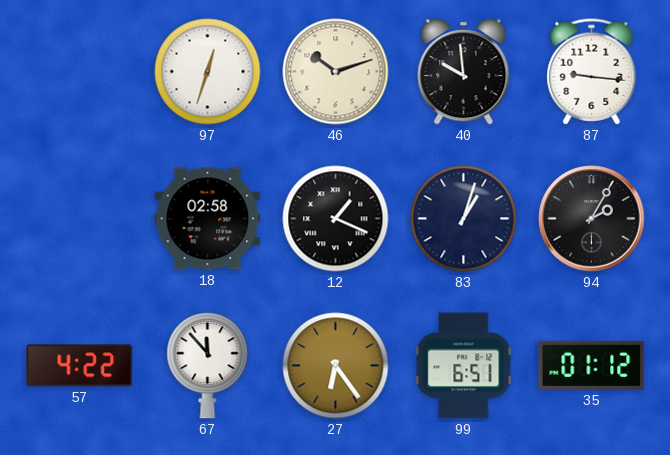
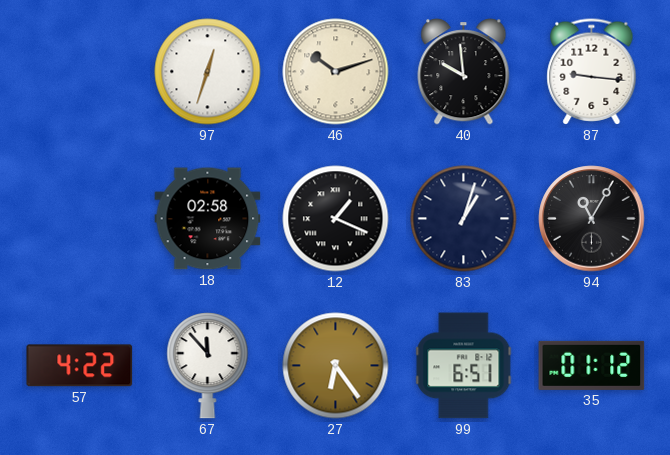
94: 2:05 -> 11:05
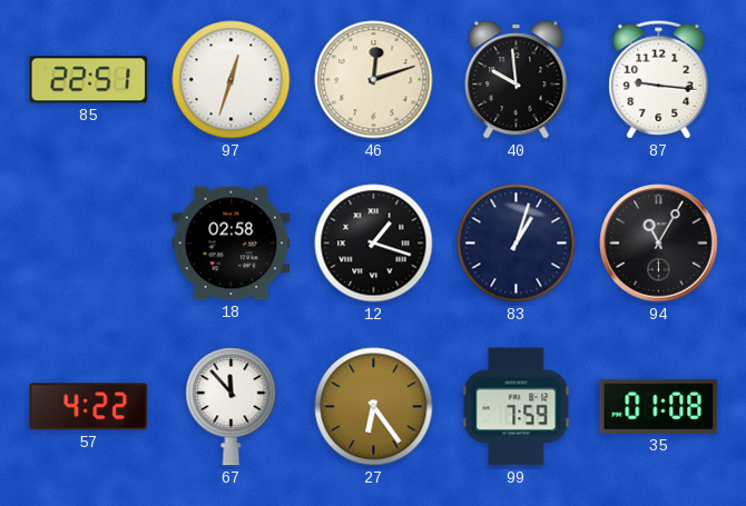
85: none -> 22:51
46: 10:12 -> 12:12
12: 1:19 -> 1:18
99: 6:51 -> 7:59
35: 01:12 -> 01:08
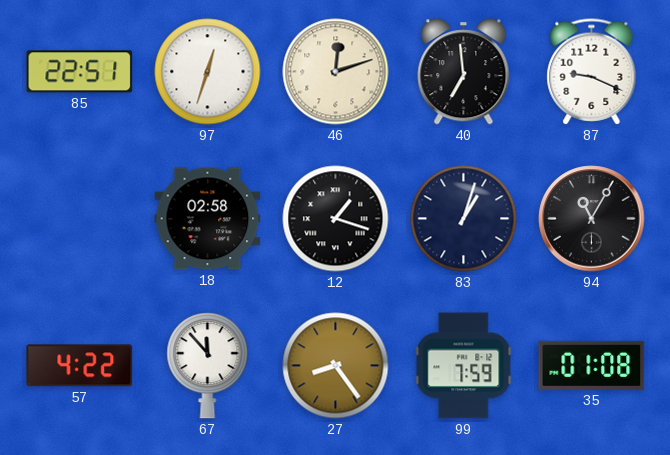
40: 9:59 -> 6:59
87: 9:16 -> 9:19
27: 6:24 -> 8:24
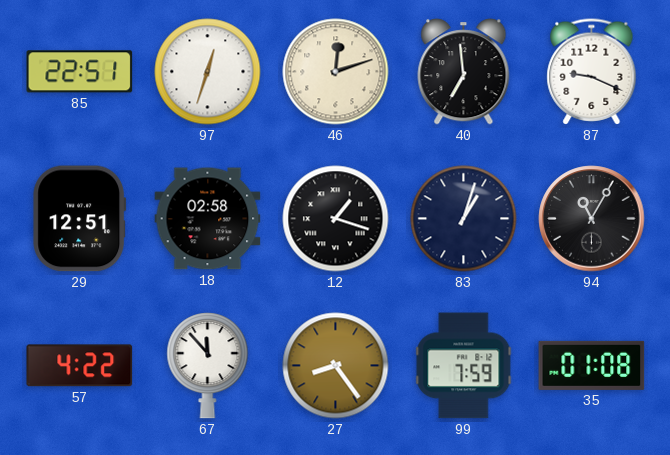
29: none -> 12:51
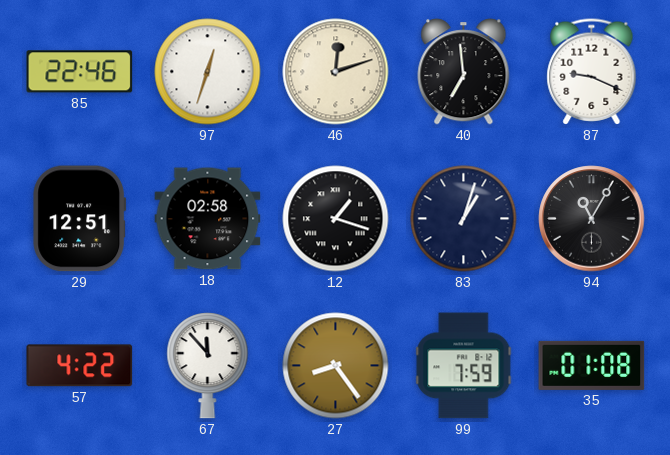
85: 22:51 -> 22:46
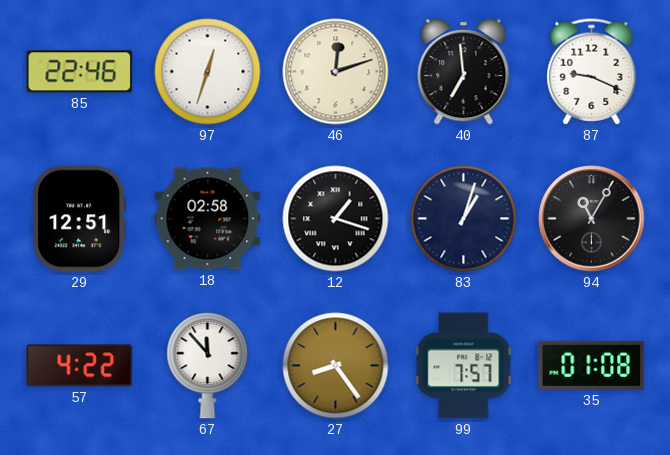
99: 7:59 -> 7:57
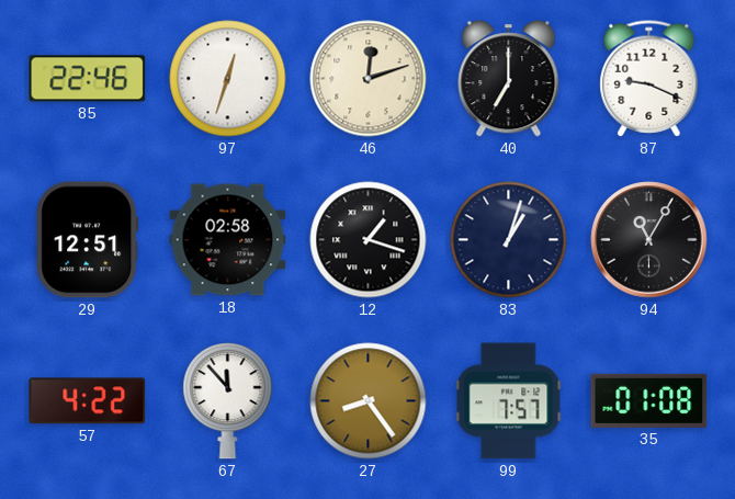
40: 6:59 -> 7:00
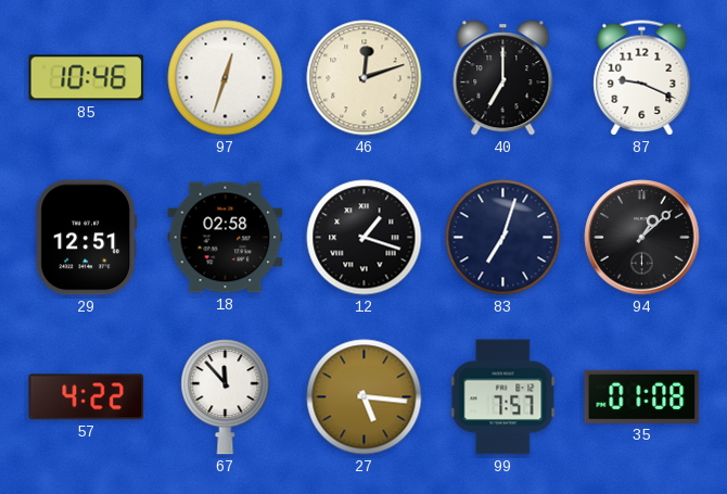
85: 22:46 -> 10:46
83: 1:03 -> 7:03
94: 11:05 -> 1:08
27: 8:24 -> 5:16
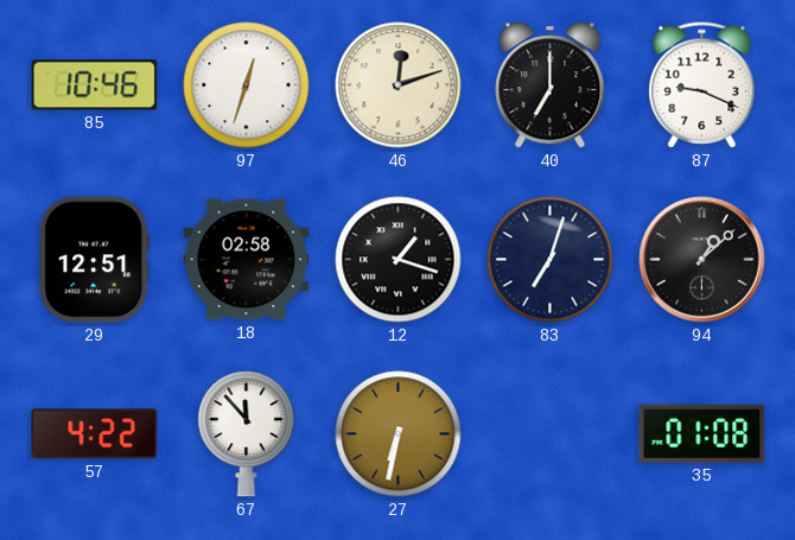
27: 5:16 -> 6:32
99: 7:57 -> none
